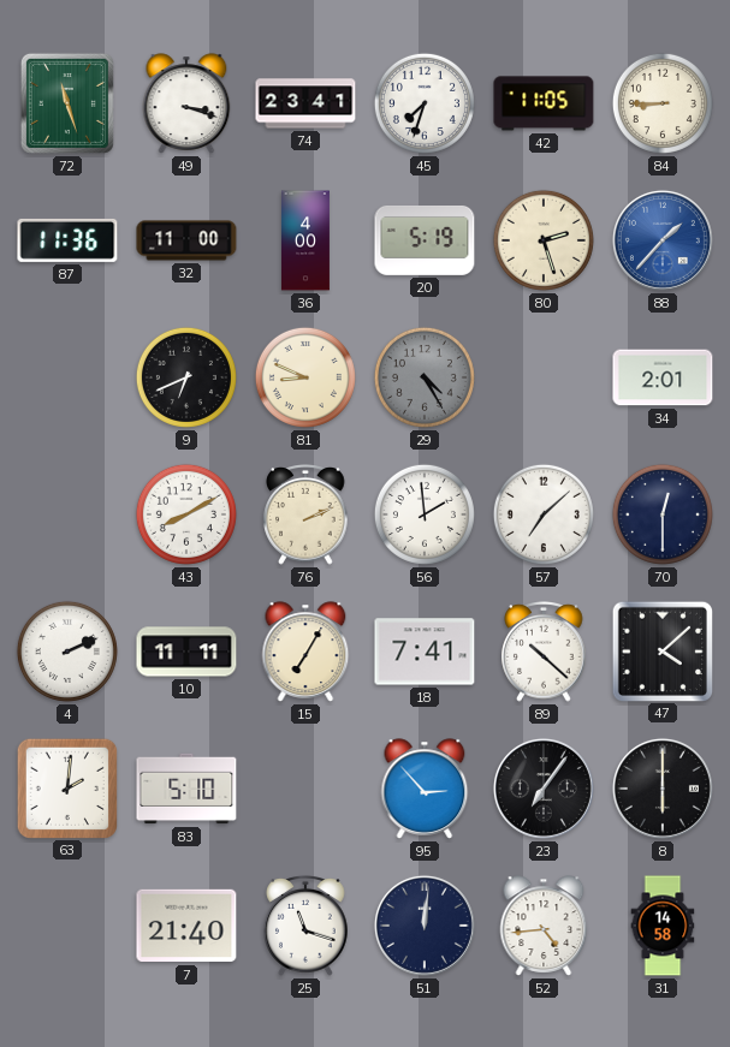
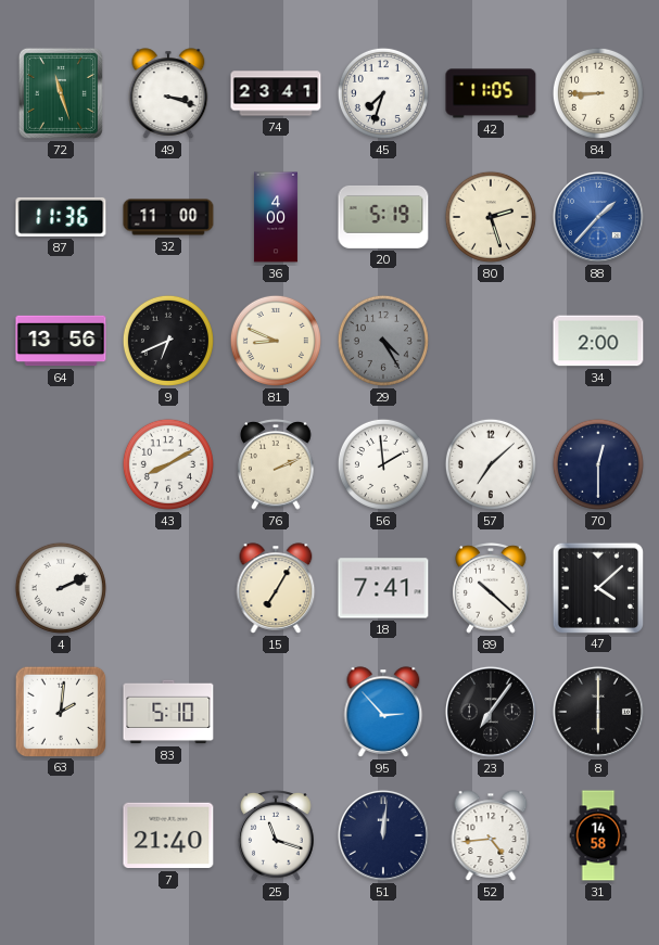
64: none -> 13:56
34: 2:01 -> 2:00
10: 11:11 -> none
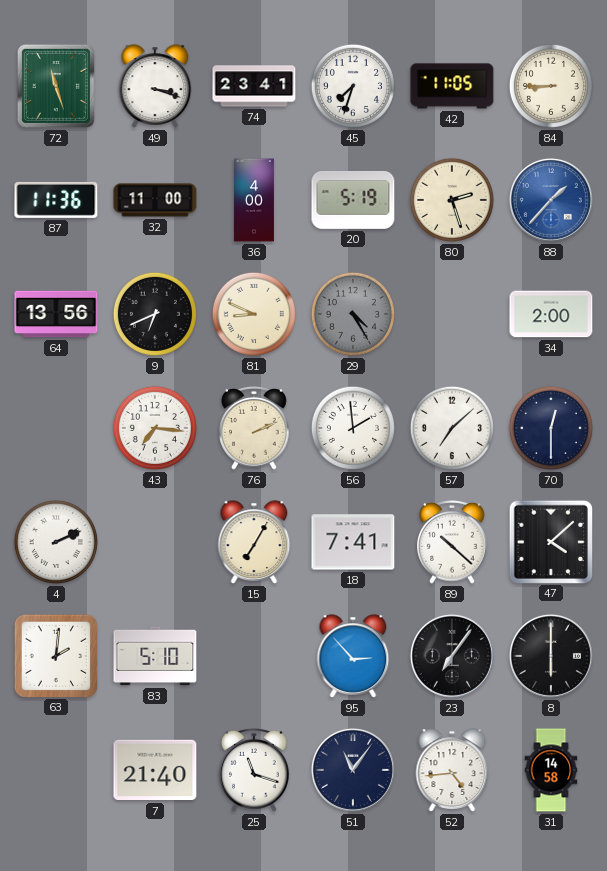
43: 8:10 -> 7:16
51: 12:01 -> 11:06
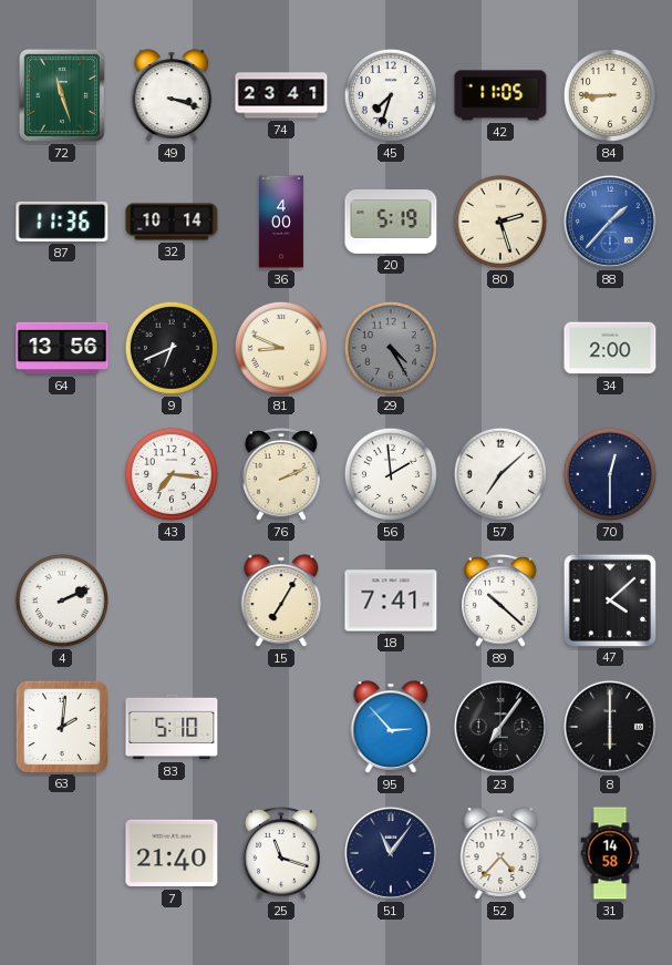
32: 11:00 -> 10:14
52: 4:44 -> 4:37
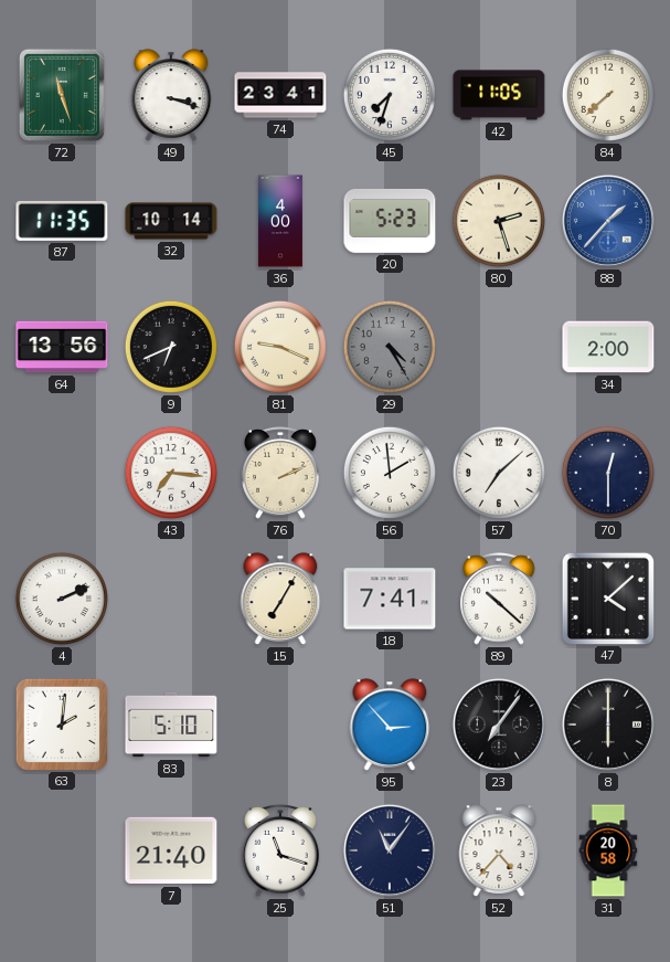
84: 8:45 -> 7:38
87: 11:36 -> 11:35
20: 5:19 -> 5:23
81: 8:49 -> 9:19
31: 14:58 -> 20:58
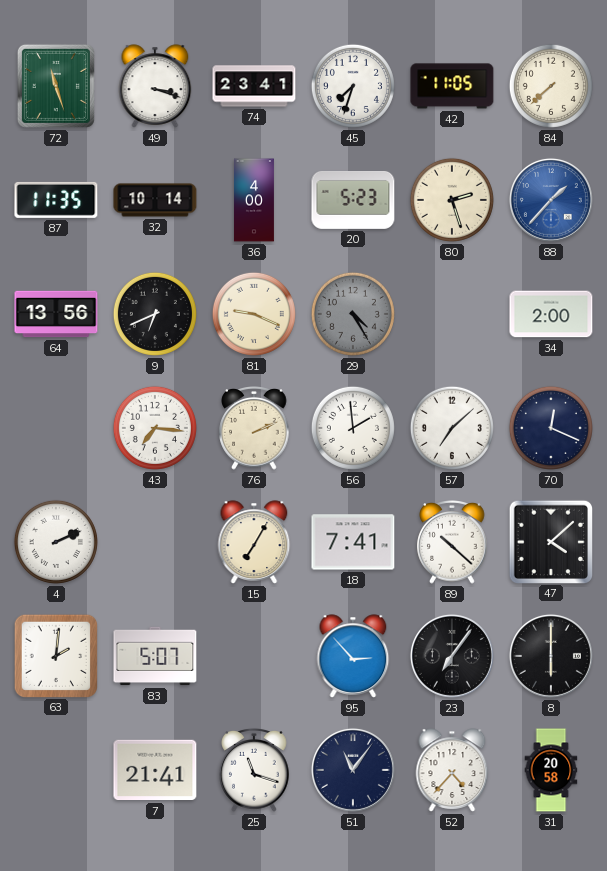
70: 12:30 -> 12:19
83: 5:10 -> 5:07
7: 21:40 -> 21:41
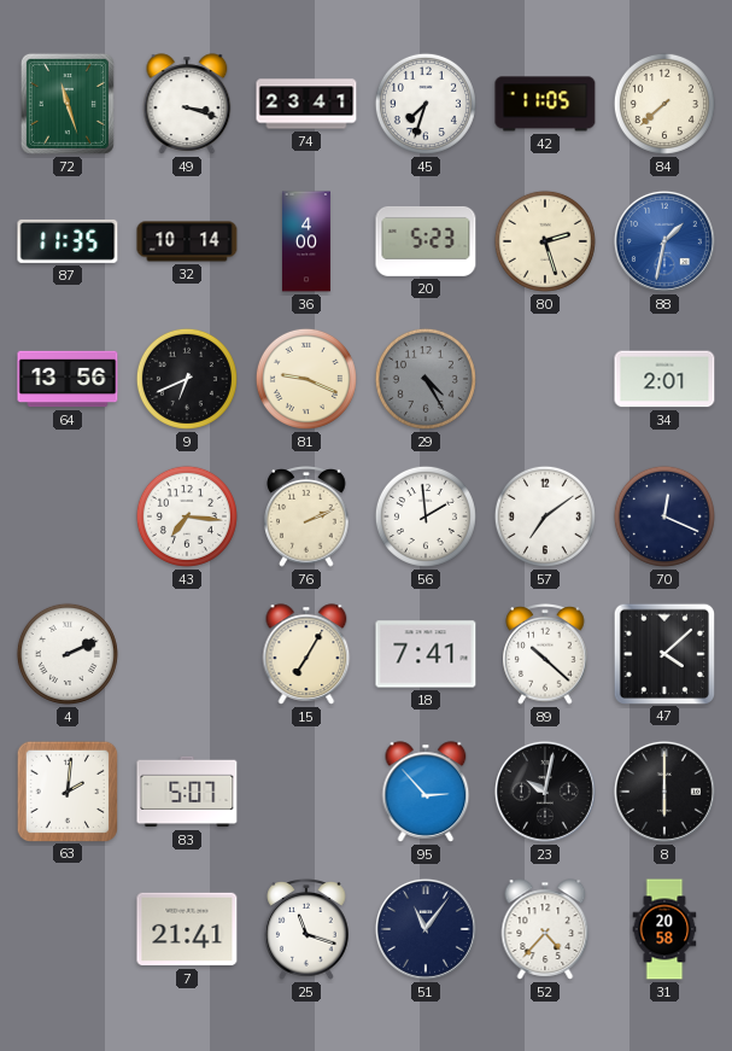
88: 1:37 -> 1:32
34: 2:00 -> 2:01
57: 7:08 -> 7:09
23: 7:06 -> 10:02
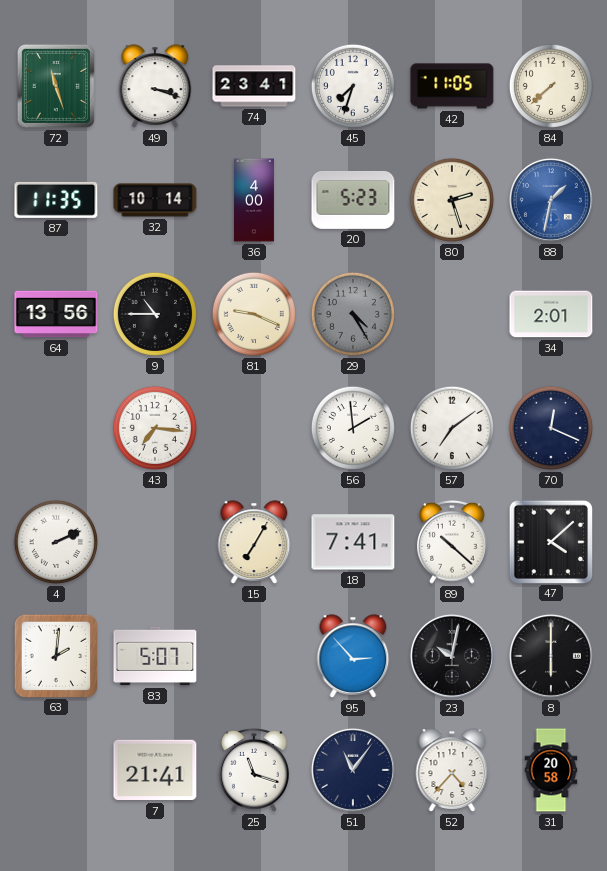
9: 6:41 -> 10:45
76: 2:11 -> none
